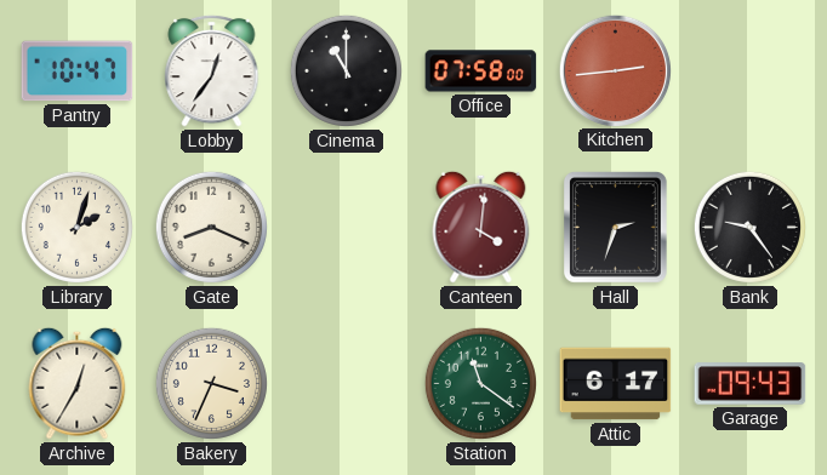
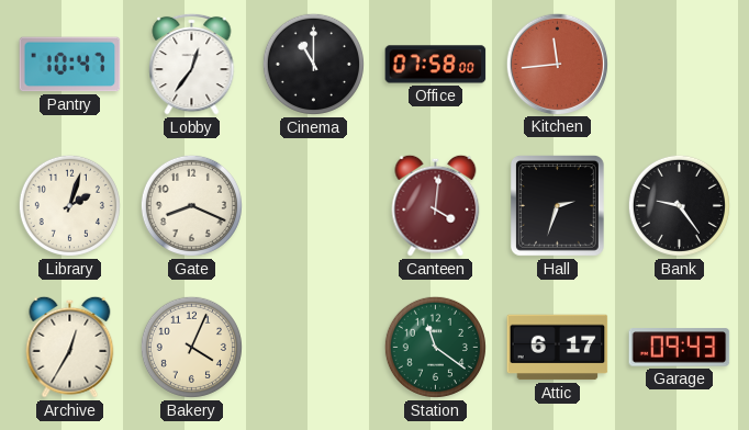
Kitchen: 2:44 -> 11:44
Bakery: 3:34 -> 4:04
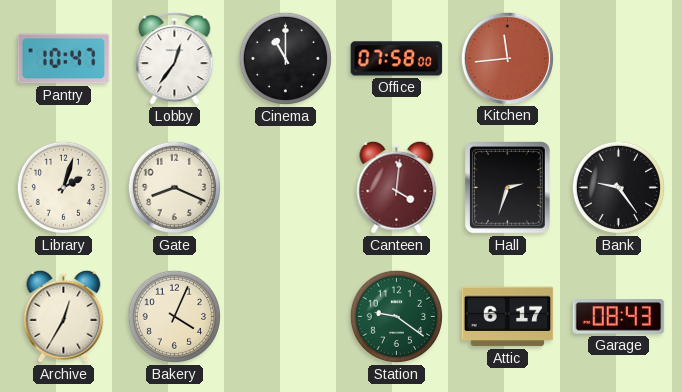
Station: 11:21 -> 9:21
Garage: 09:43 -> 08:43
